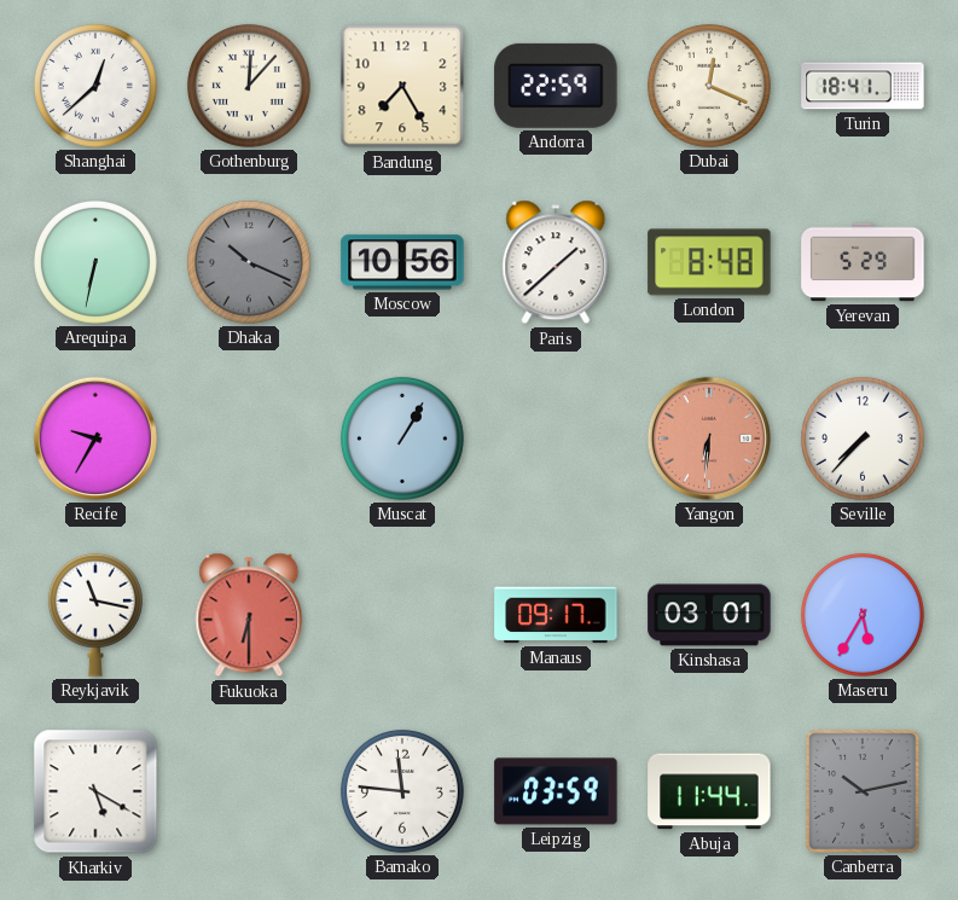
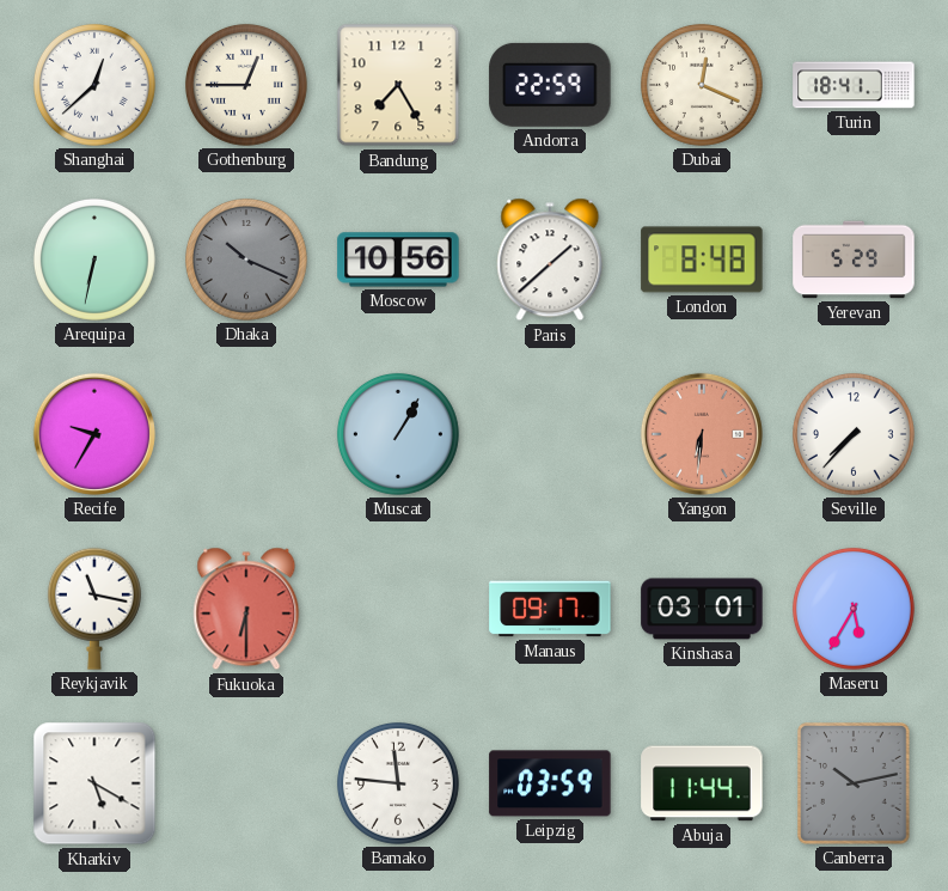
Gothenburg: 12:07 -> 12:45
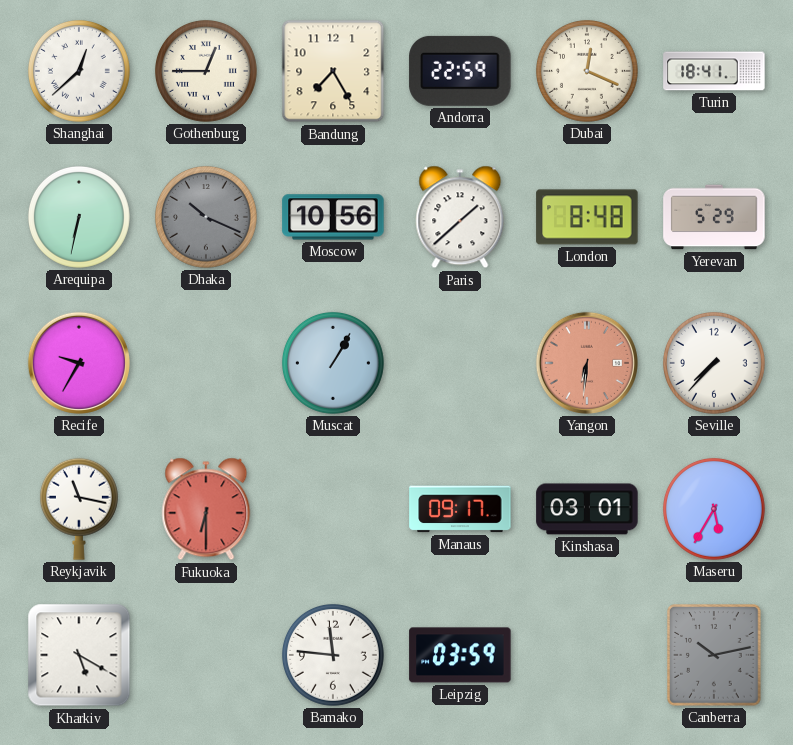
Abuja: 11:44 -> none
